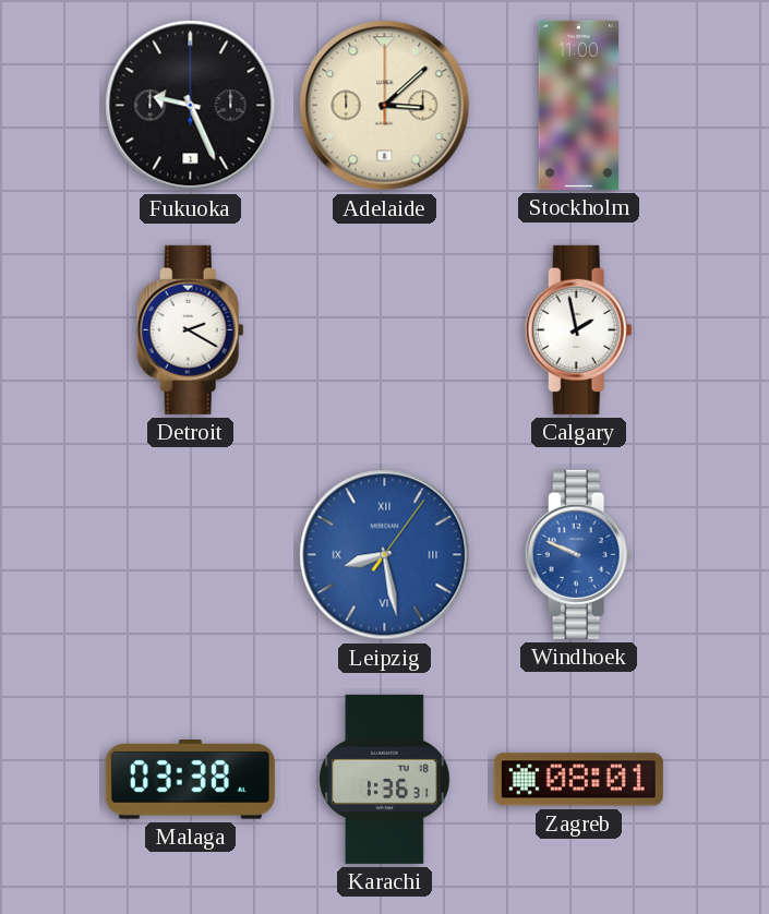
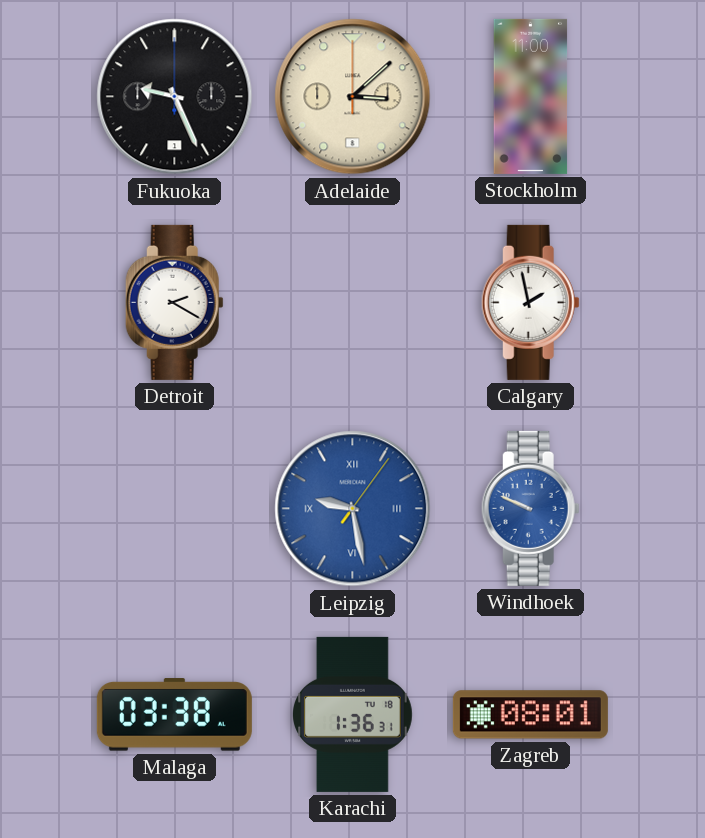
Leipzig: 8:28 -> 9:28
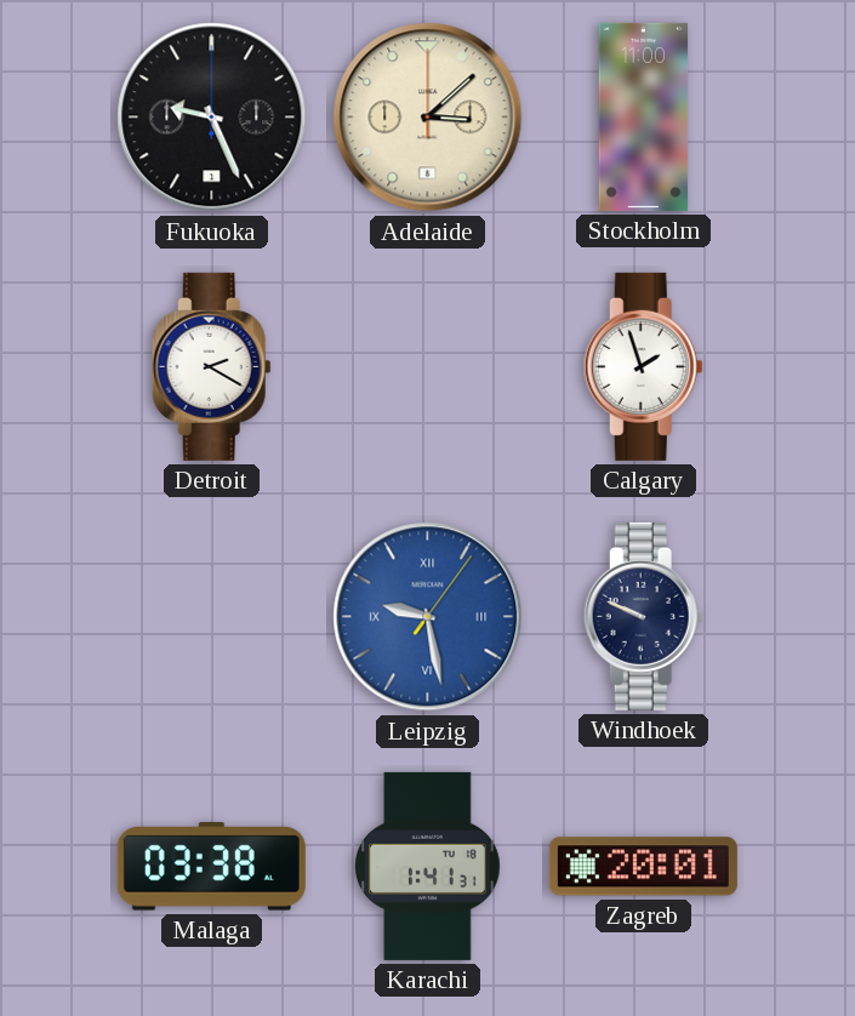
Calgary: 1:58 -> 1:57
Windhoek dial: blue -> navy
Karachi: 1:36 -> 1:41
Zagreb: 08:01 -> 20:01
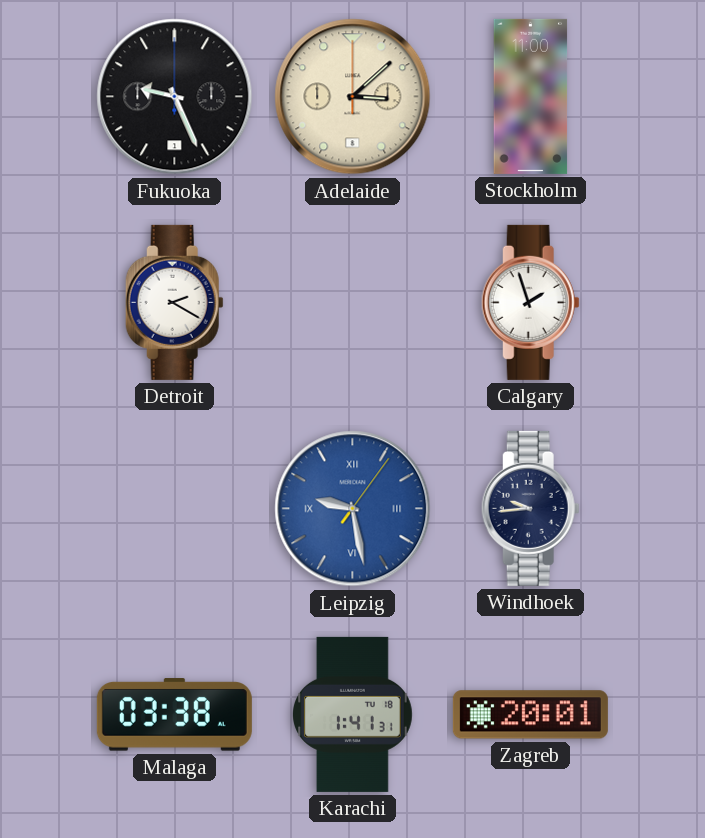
Windhoek: 9:49 -> 9:44
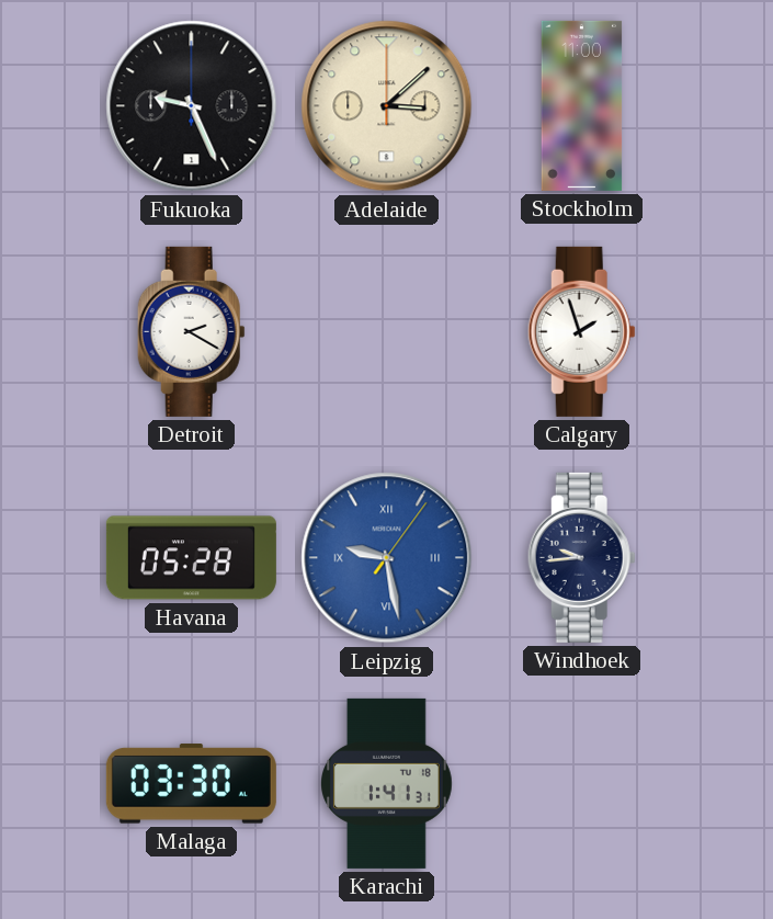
Havana: none -> 05:28
Malaga: 03:38 -> 03:30
Zagreb: 20:01 -> none
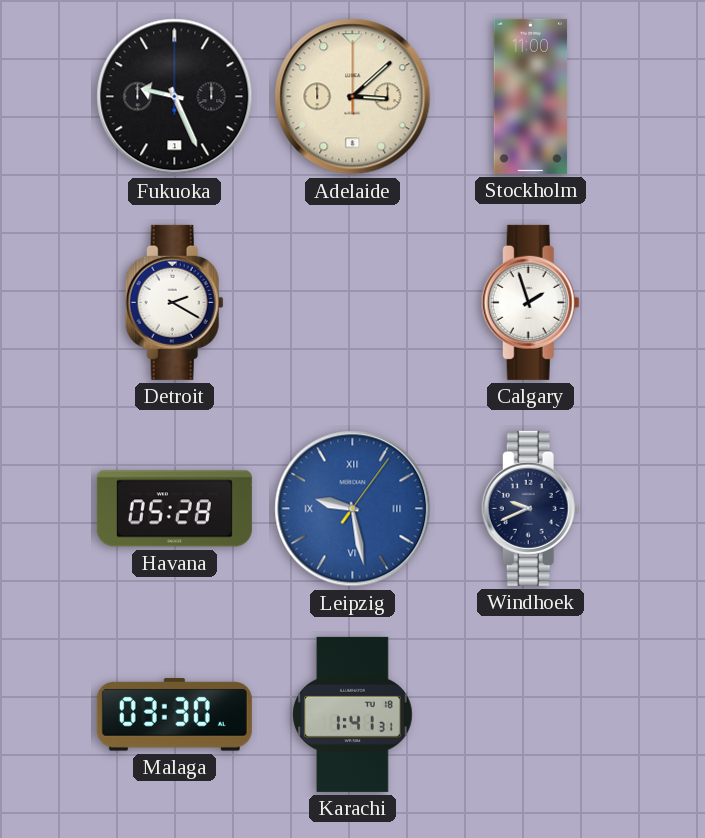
Windhoek: 9:44 -> 9:41
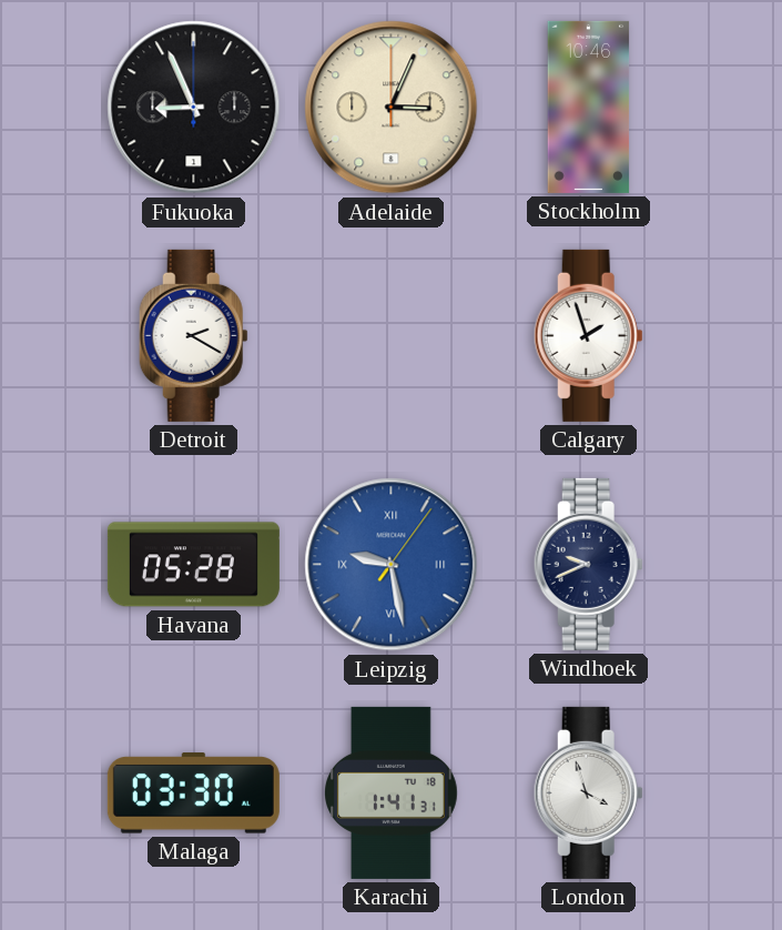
Fukuoka: 9:26 -> 8:56
Adelaide: 3:08 -> 3:04
Stockholm: 11:00 -> 10:46
London: none -> 3:57
